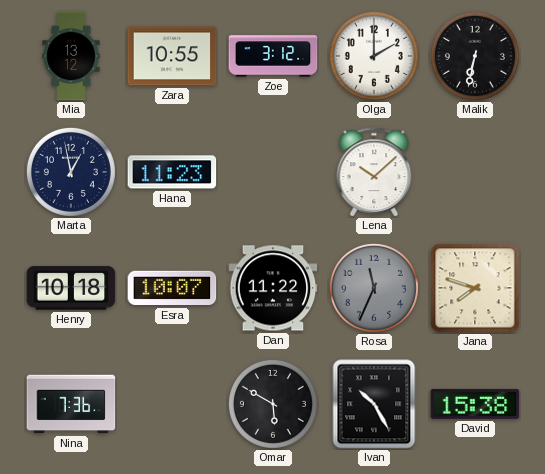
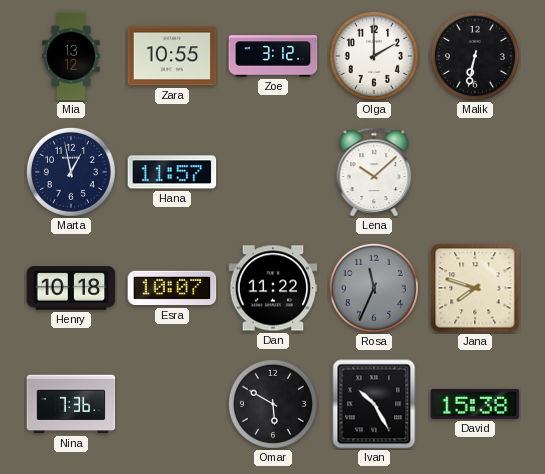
Hana: 11:23 -> 11:57
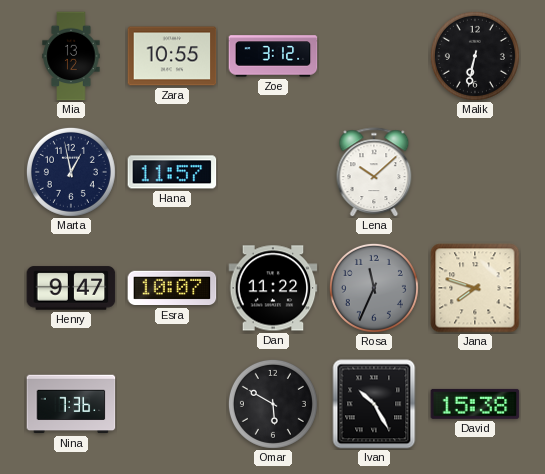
Olga: 2:00 -> none
Henry: 10:18 -> 9:47
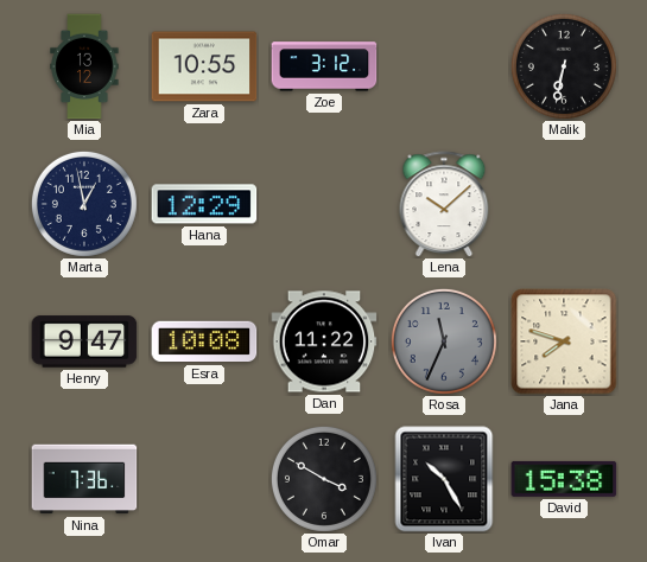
Hana: 11:57 -> 12:29
Esra: 10:07 -> 10:08
Omar: 5:50 -> 3:50
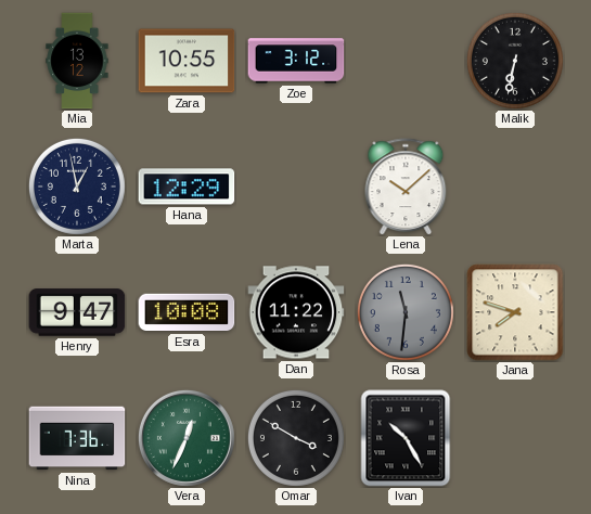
Rosa: 11:34 -> 11:31
Vera: none -> 12:34
David: 15:38 -> none
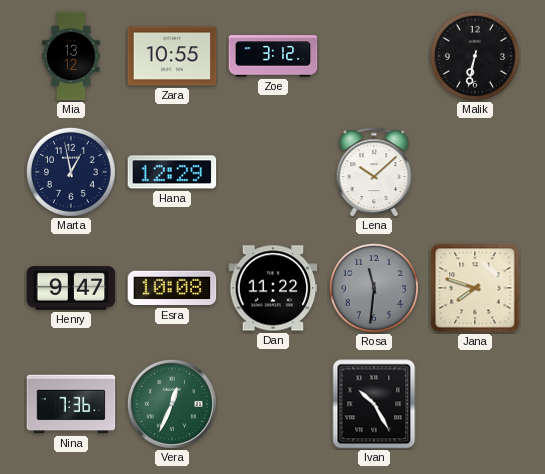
Omar: 3:50 -> none
